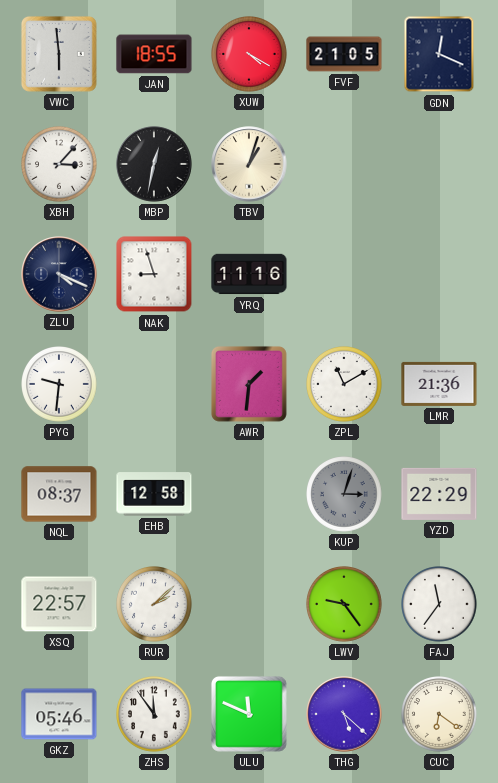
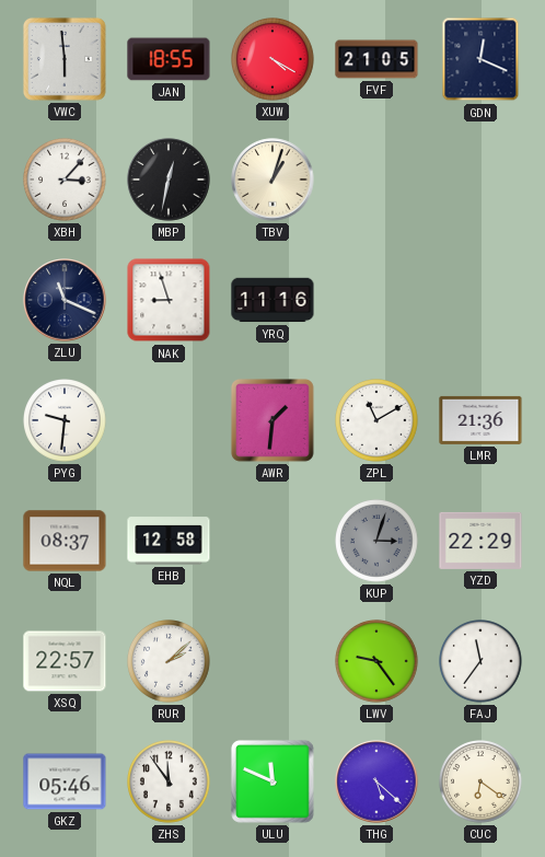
ZLU: 4:19 -> 11:19
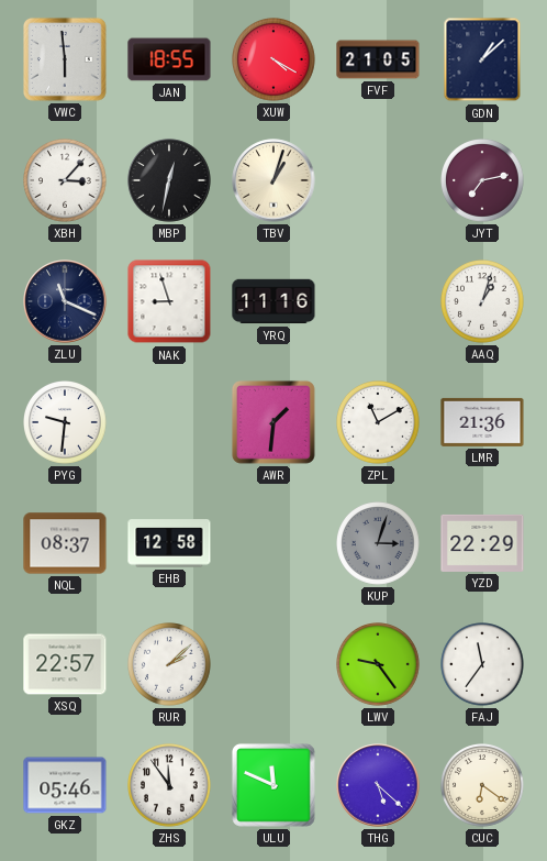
GDN: 12:19 -> 1:08
JYT: none -> 7:13
AAQ: none -> 1:03
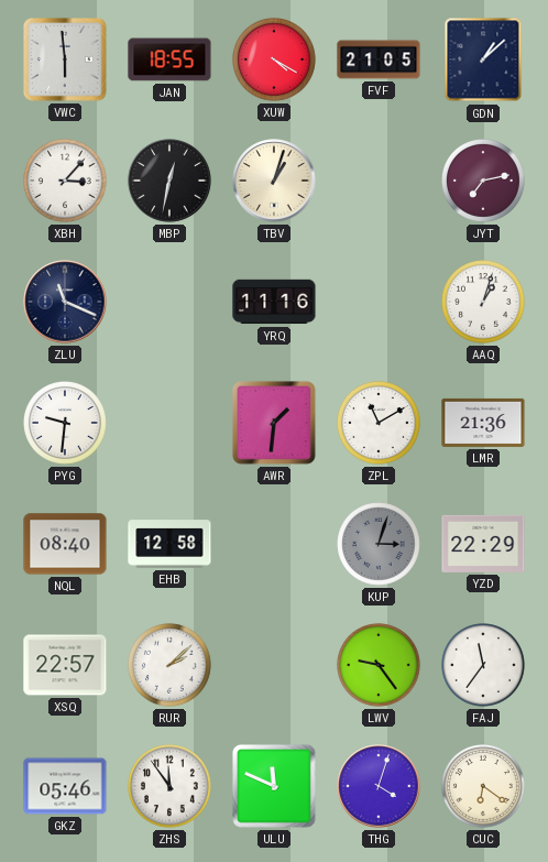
NAK: 8:57 -> none
NQL: 08:37 -> 08:40
THG: 5:22 -> 4:03
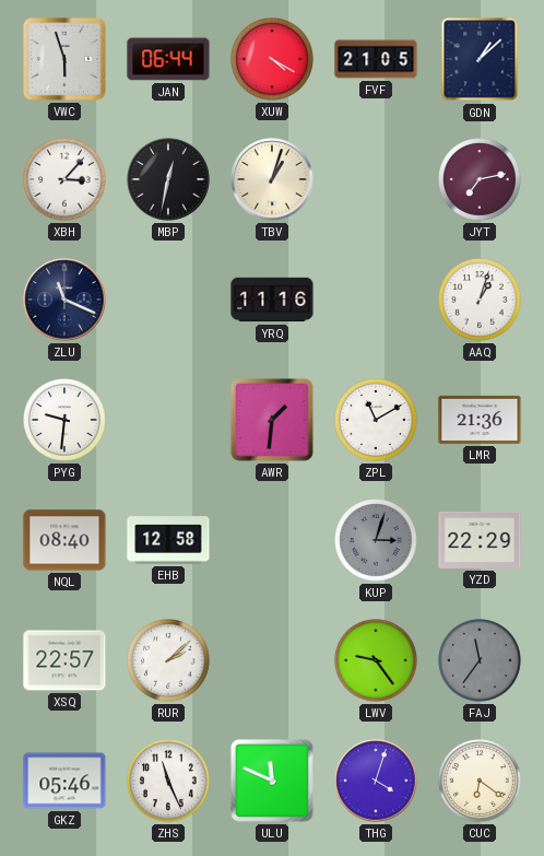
VWC: 5:59 -> 5:57
JAN: 18:55 -> 06:44
FAJ dial: white -> grey
ZHS: 11:54 -> 11:26
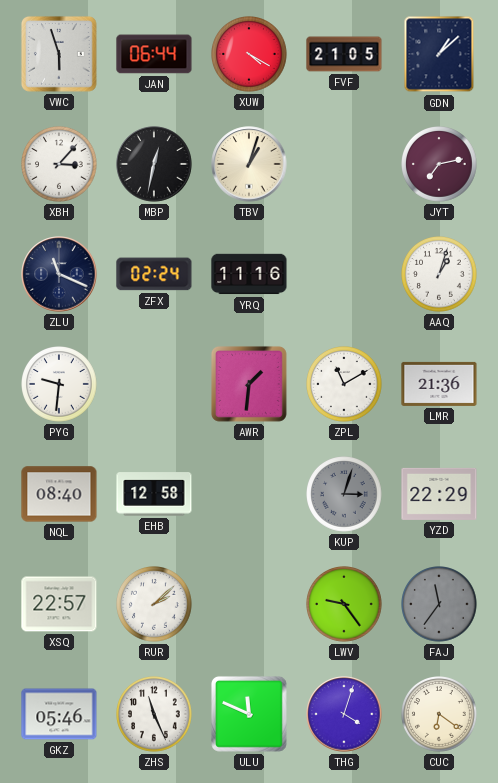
ZFX: none -> 02:24
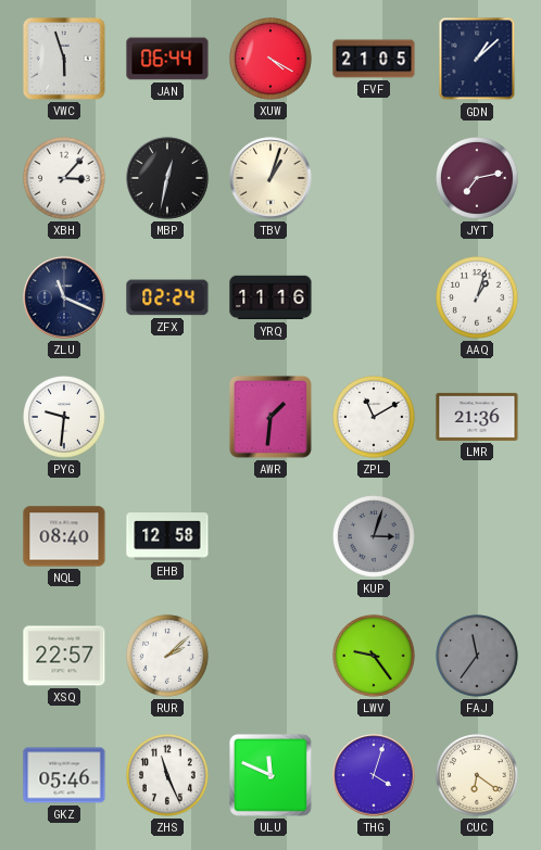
YZD: 22:29 -> none
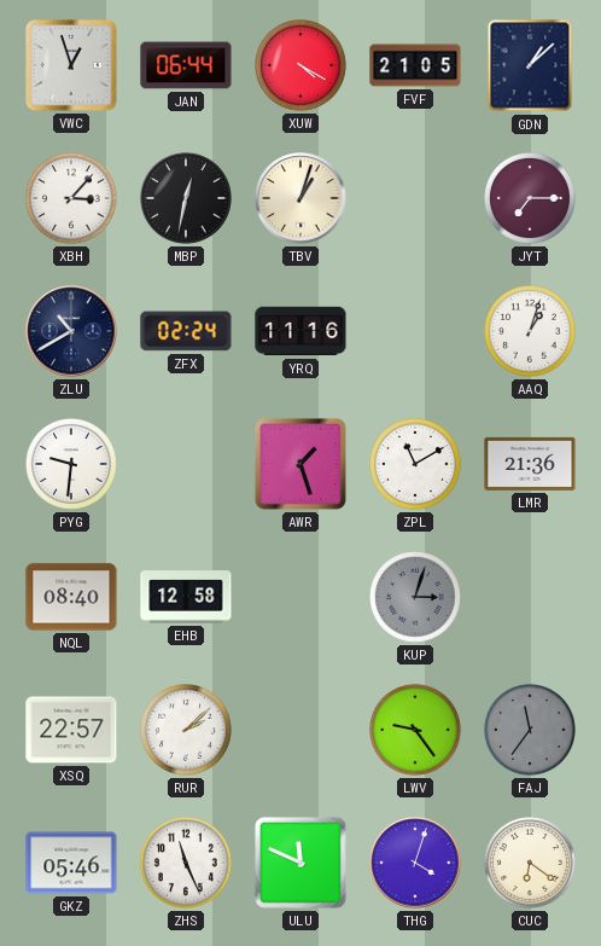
VWC: 5:57 -> 12:57
JYT: 7:13 -> 7:15
ZLU: 11:19 -> 10:40
AWR: 1:31 -> 1:27
